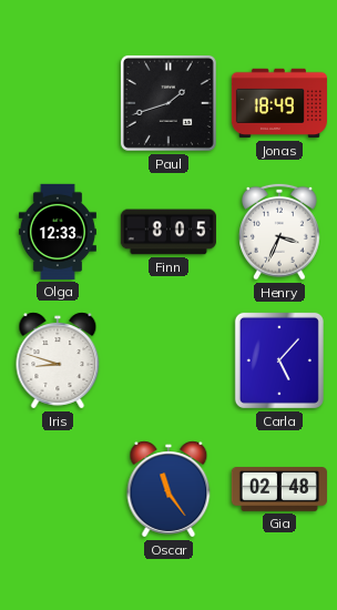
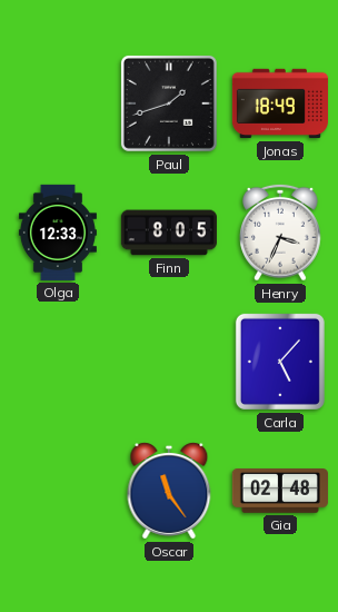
Iris: 8:48 -> none
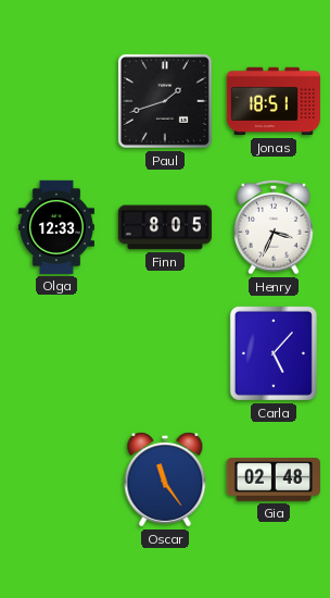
Jonas: 18:49 -> 18:51
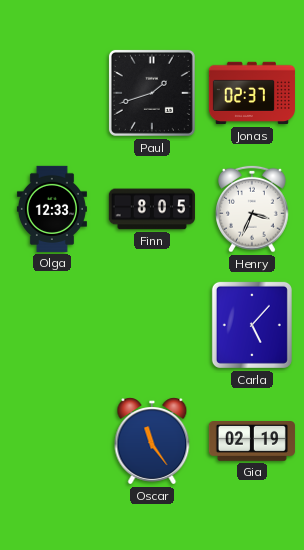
Jonas: 18:51 -> 02:37
Gia: 02:48 -> 02:19
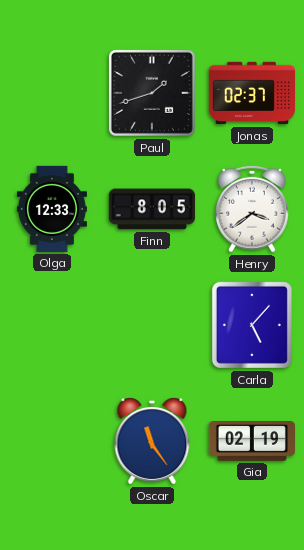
Henry: 3:34 -> 3:39
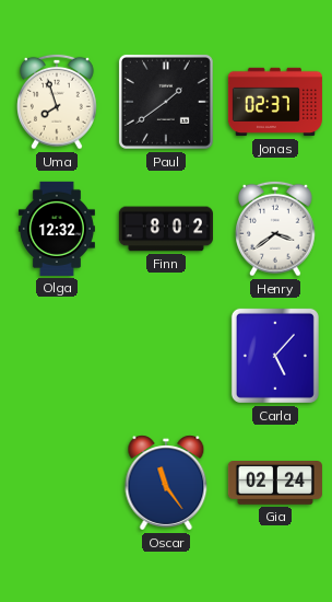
Uma: none -> 7:57
Paul: 1:42 -> 1:39
Olga: 12:33 -> 12:32
Finn: 8:05 -> 8:02
Gia: 02:19 -> 02:24
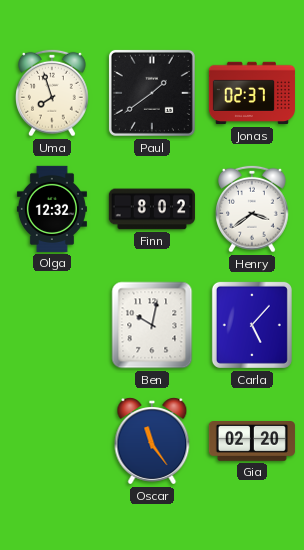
Ben: none -> 10:02
Gia: 02:24 -> 02:20
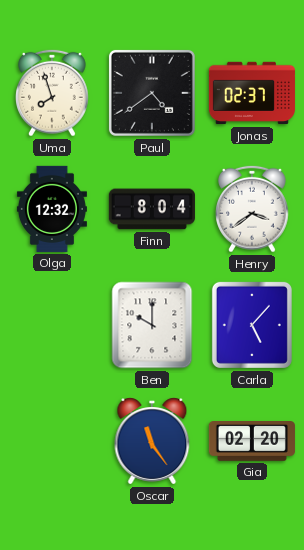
Paul: 1:39 -> 4:39
Finn: 8:02 -> 8:04
Ben: 10:02 -> 10:00
